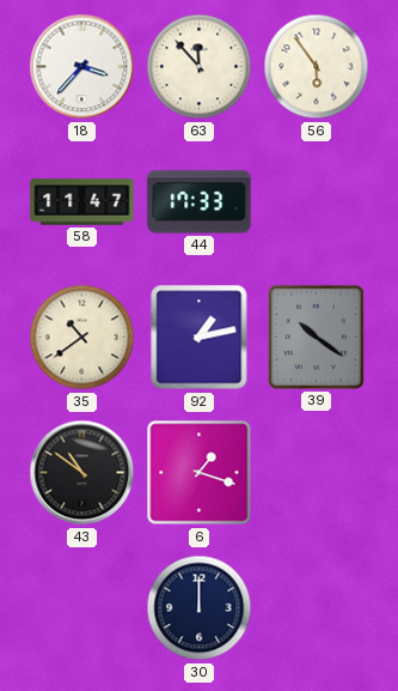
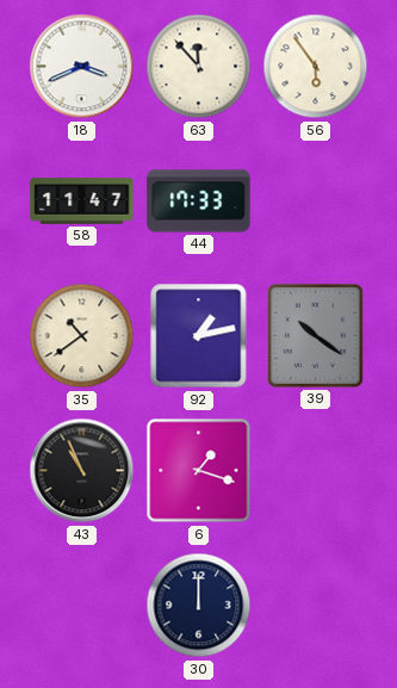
18: 3:37 -> 3:41
43: 10:51 -> 10:56
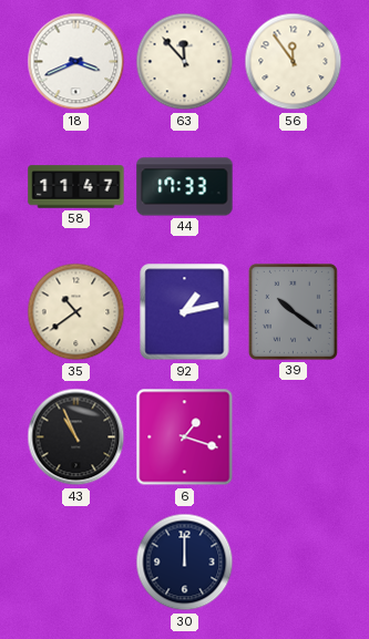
56: 5:54 -> 11:54
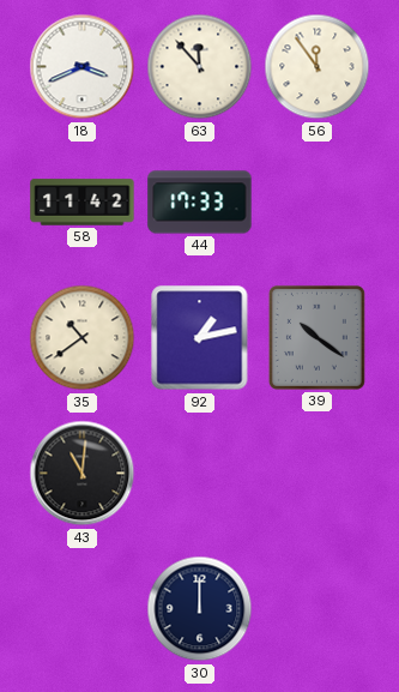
58: 11:47 -> 11:42
43: 10:56 -> 11:01
6: 1:18 -> none
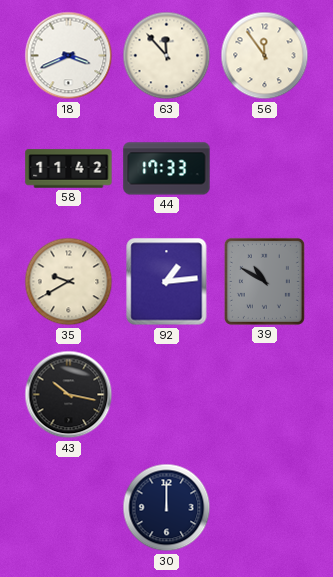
35: 10:39 -> 9:40
92: 1:13 -> 1:14
39: 10:21 -> 10:50
43: 11:01 -> 10:17
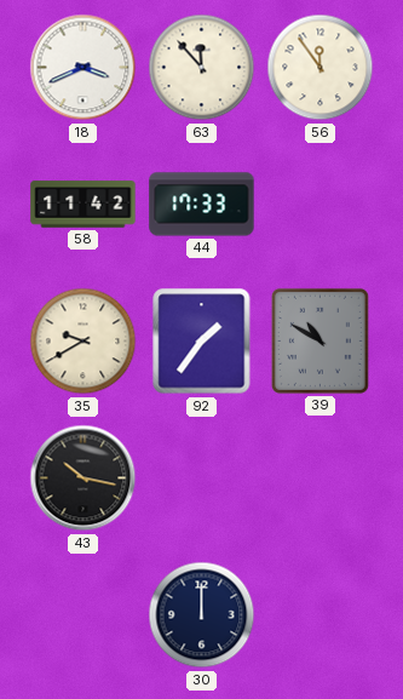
92: 1:14 -> 1:36
